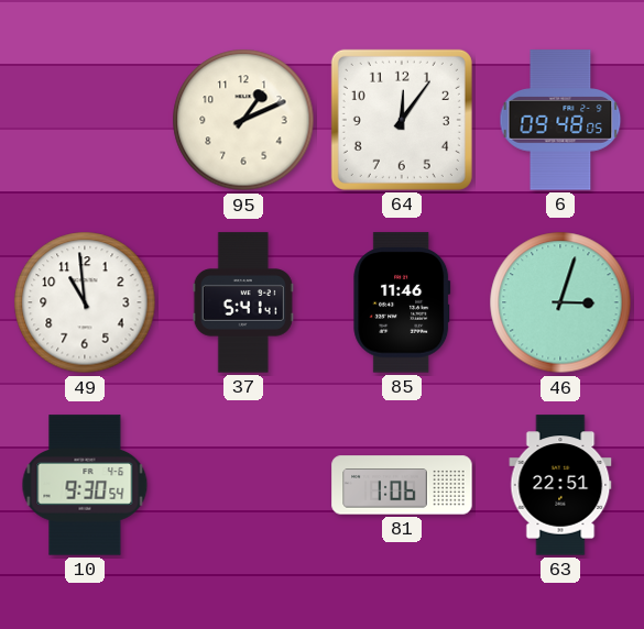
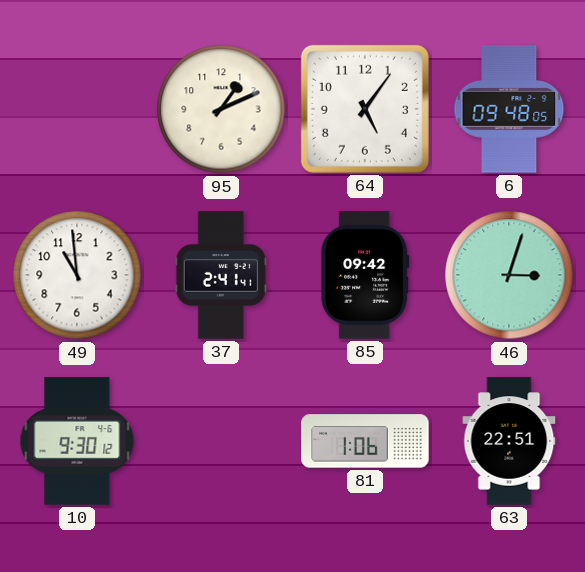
64: 12:06 -> 5:06
37: 5:41 -> 2:41
85: 11:46 -> 09:42
10: 9:30:54 -> 9:30:12
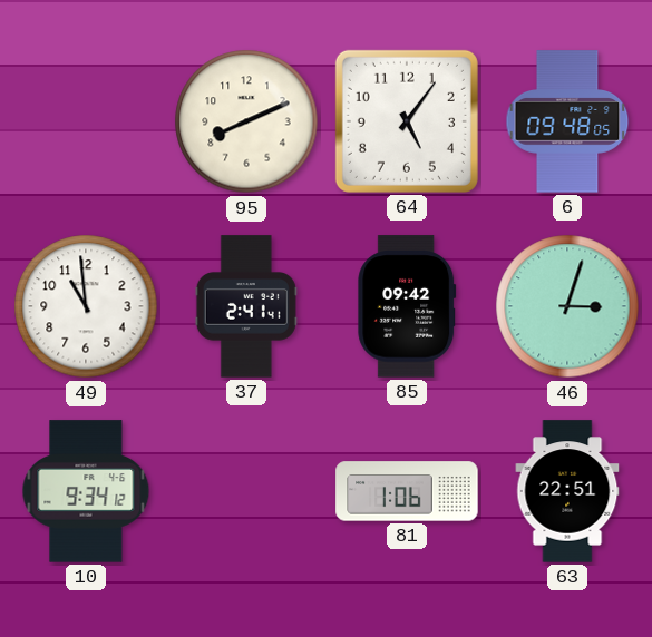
95: 1:11 -> 8:11
10: 9:30 -> 9:34
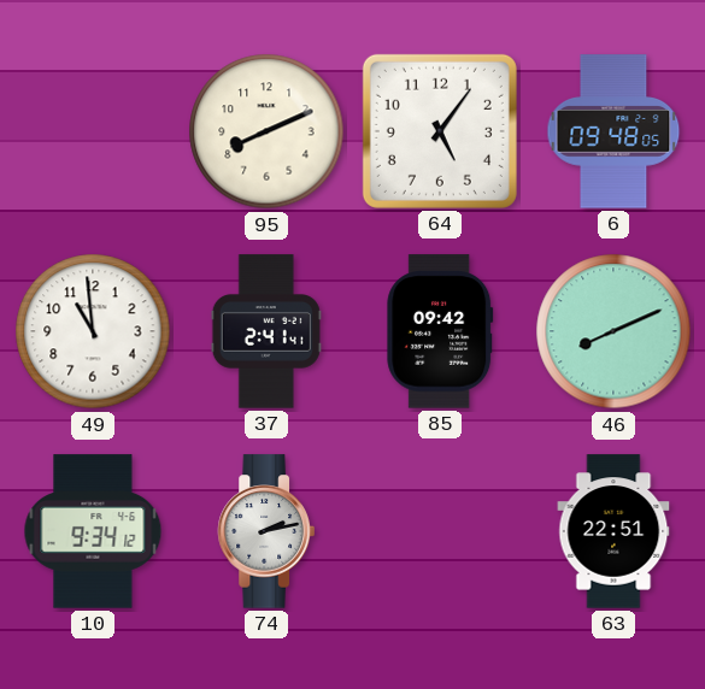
46: 3:03 -> 8:11
74: none -> 2:13
81: 1:06 -> none
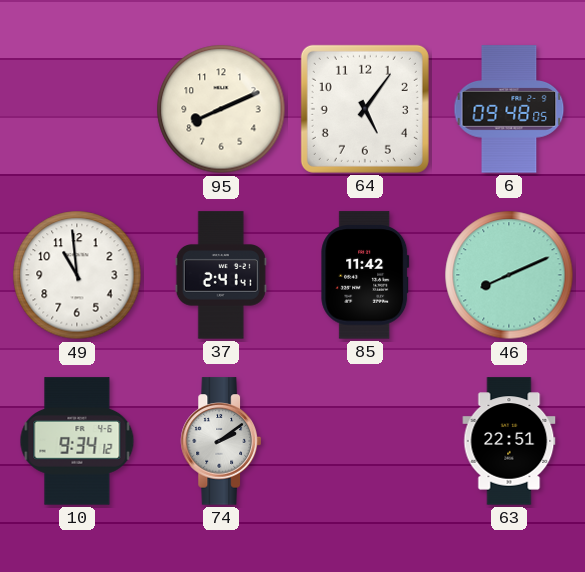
85: 09:42 -> 11:42
74: 2:13 -> 2:09
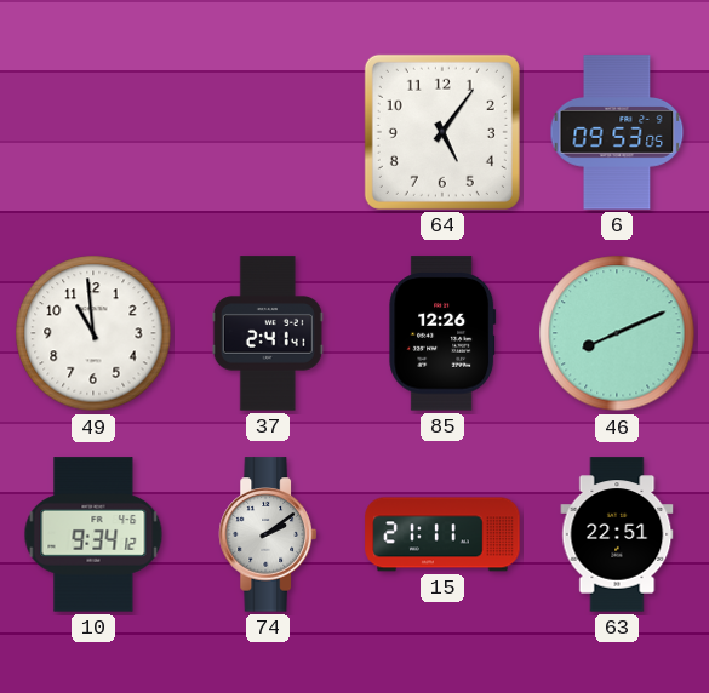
95: 8:11 -> none
6: 09:48 -> 09:53
85: 11:42 -> 12:26
15: none -> 21:11
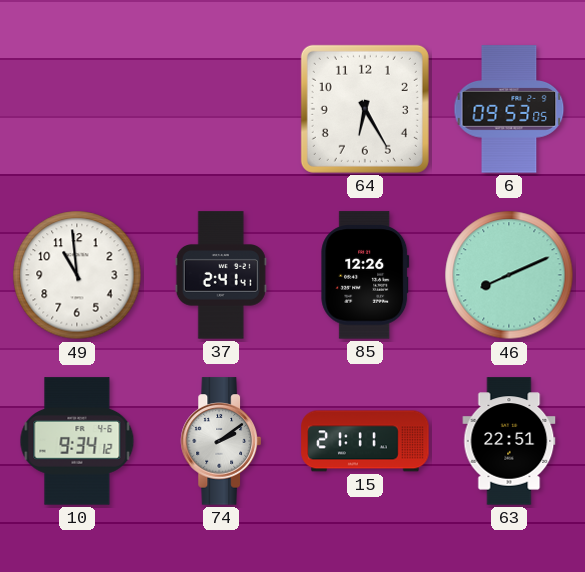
64: 5:06 -> 6:25
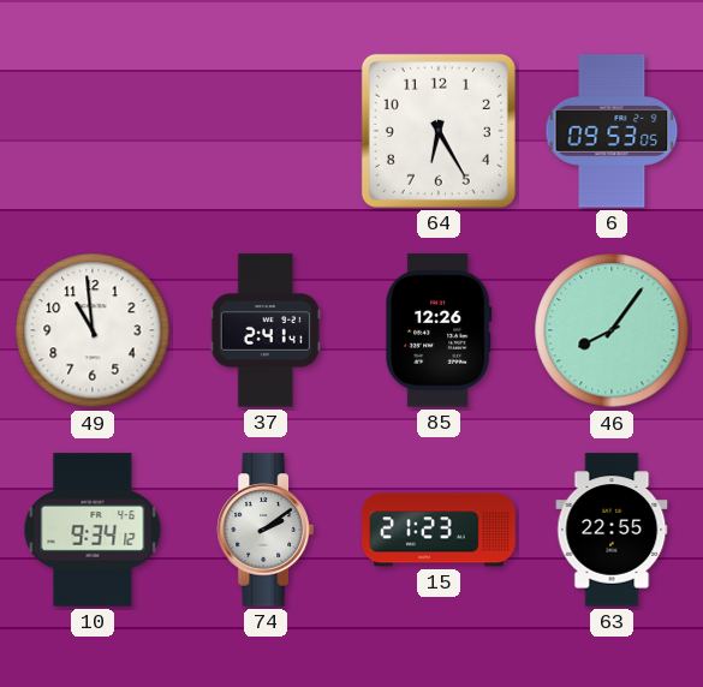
46: 8:11 -> 8:06
15: 21:11 -> 21:23
63: 22:51 -> 22:55
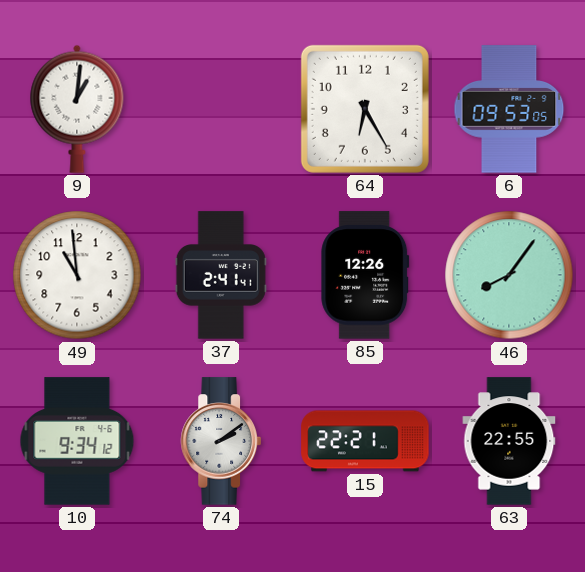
9: none -> 1:01
15: 21:23 -> 22:21
